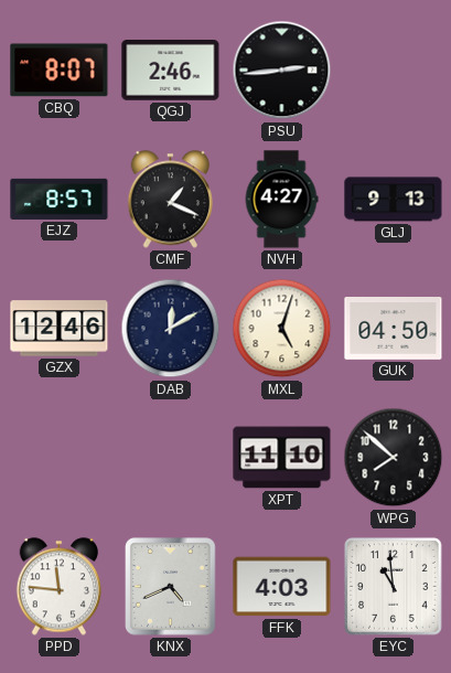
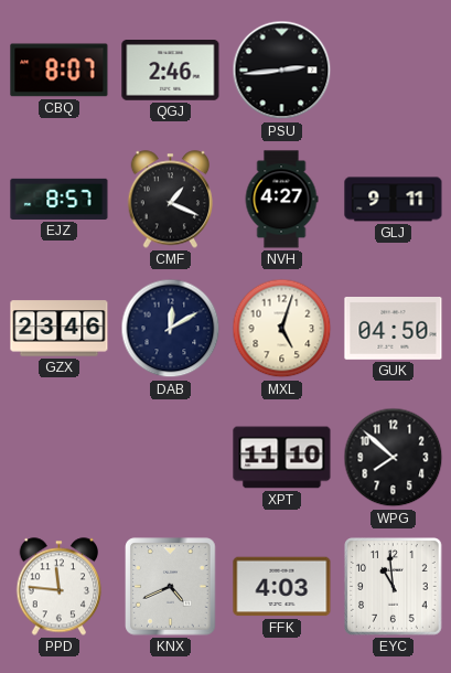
GLJ: 9:13 -> 9:11
GZX: 12:46 -> 23:46
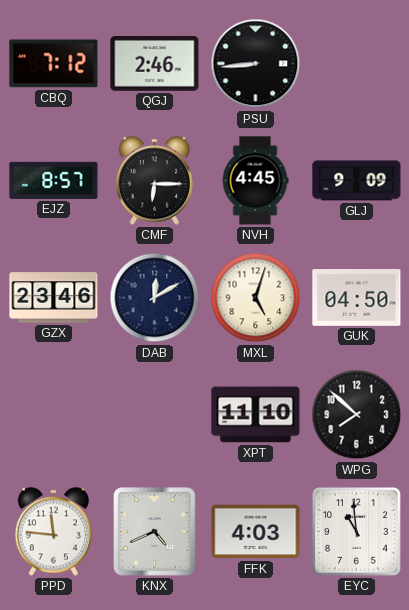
CBQ: 8:07 -> 7:12
PSU: 2:44 -> 8:44
CMF: 1:19 -> 6:15
NVH: 4:27 -> 4:45
GLJ: 9:11 -> 9:09
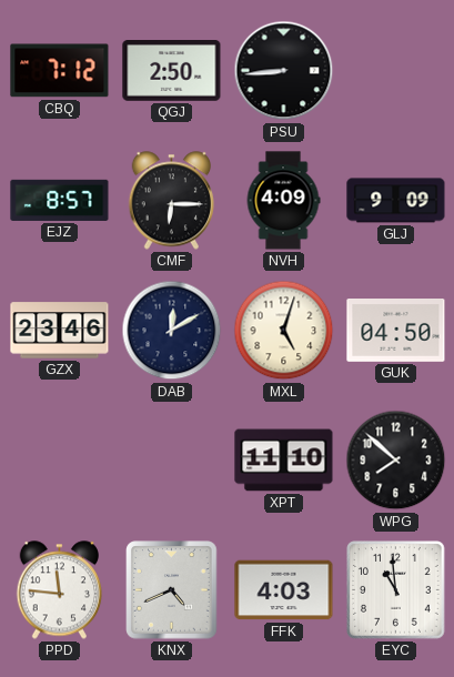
QGJ: 2:46 -> 2:50
NVH: 4:45 -> 4:09
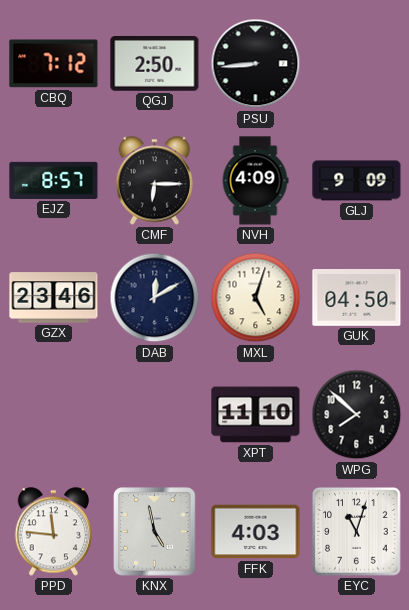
KNX: 4:41 -> 4:58
EYC: 10:59 -> 11:03
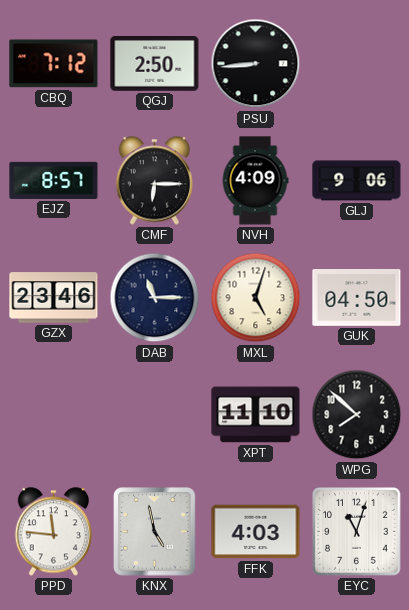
GLJ: 9:09 -> 9:06
DAB: 12:10 -> 11:15
